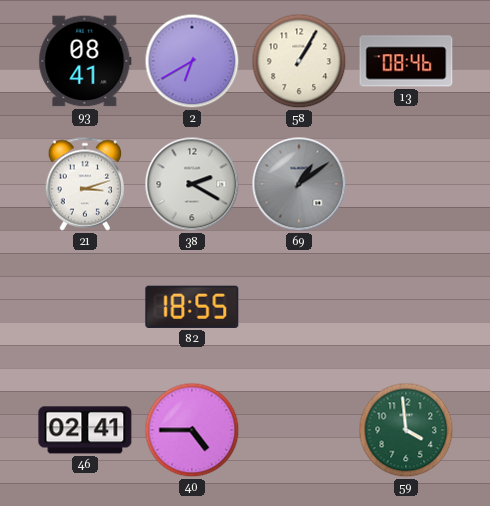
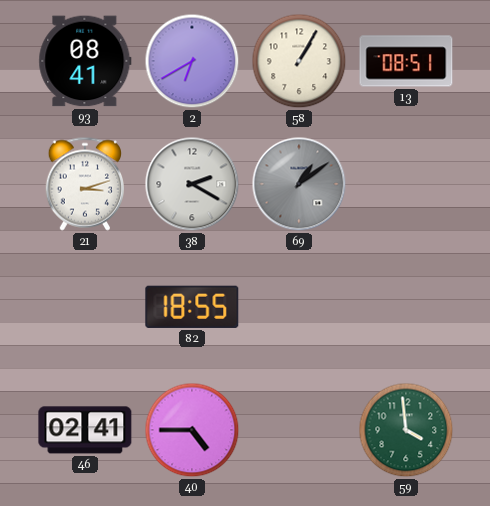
13: 08:46 -> 08:51
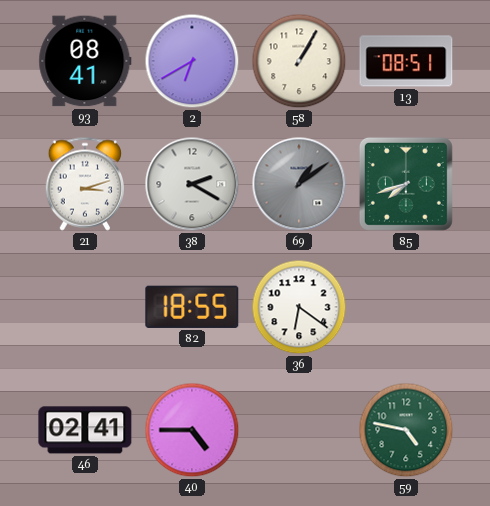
85: none -> 7:42
36: none -> 6:21
59: 3:59 -> 4:47
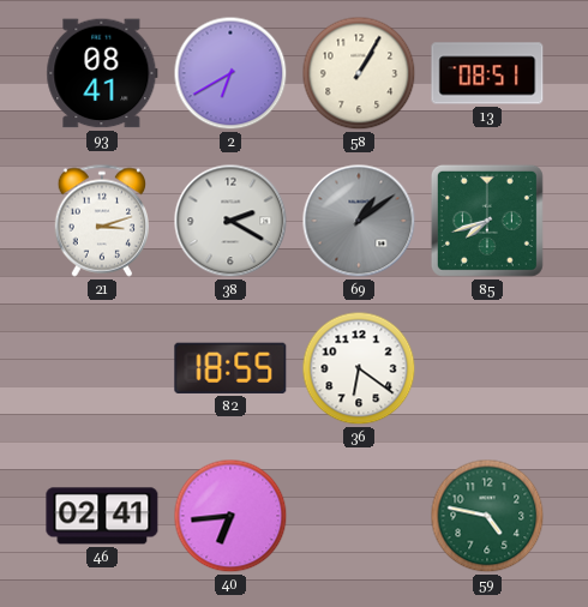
40: 4:45 -> 6:44
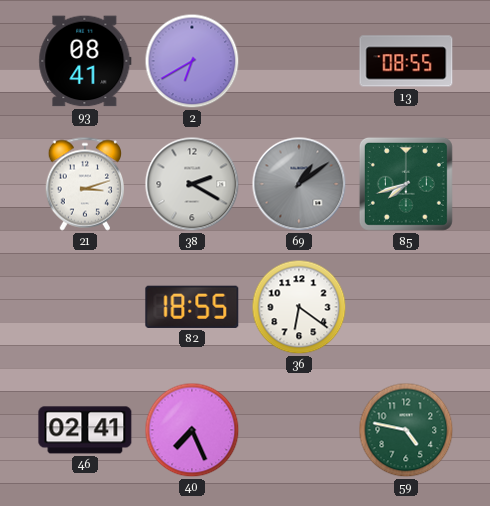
58: 1:05 -> none
13: 08:51 -> 08:55
40: 6:44 -> 7:26
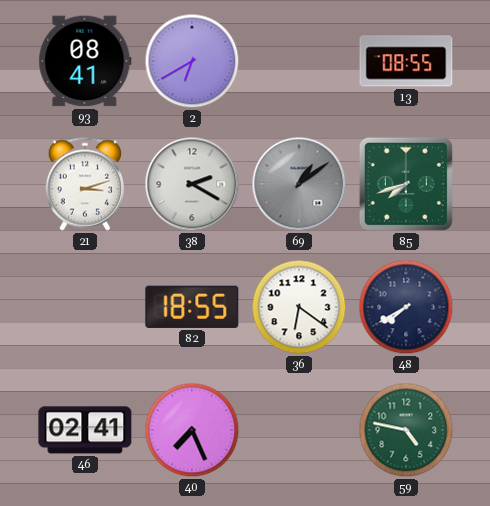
48: none -> 7:40
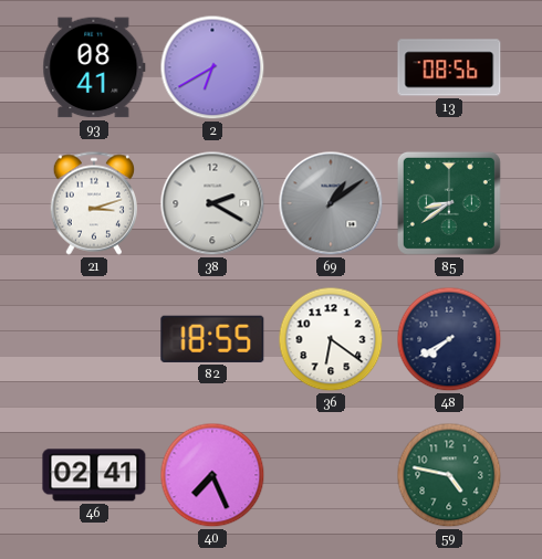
13: 08:55 -> 08:56
85: 7:42 -> 8:39
